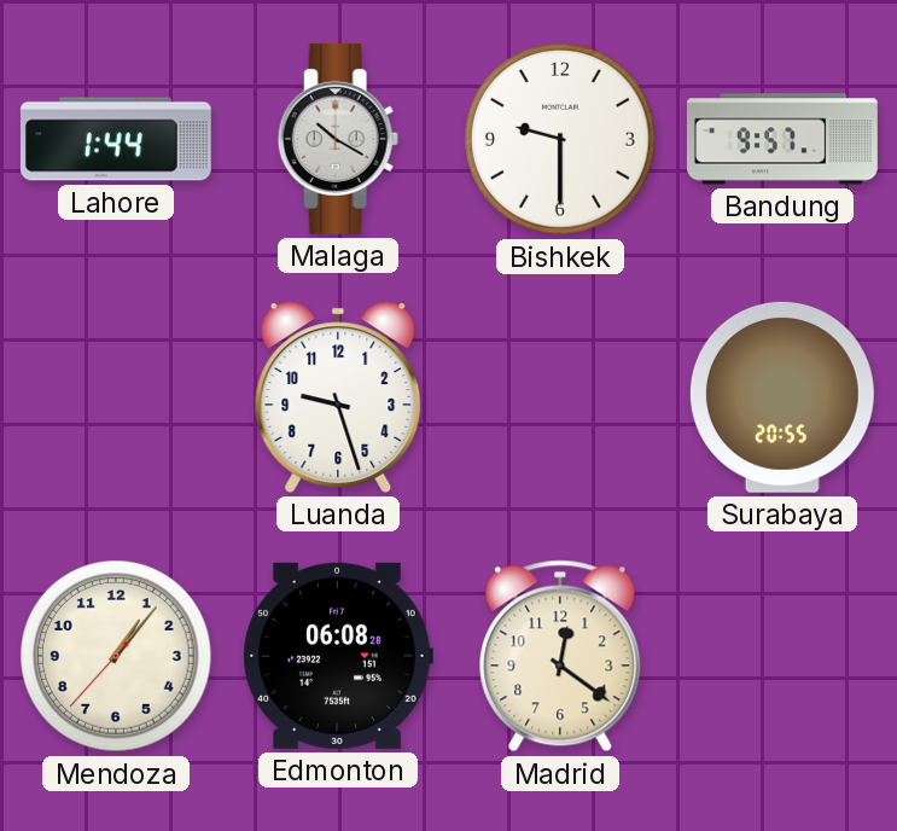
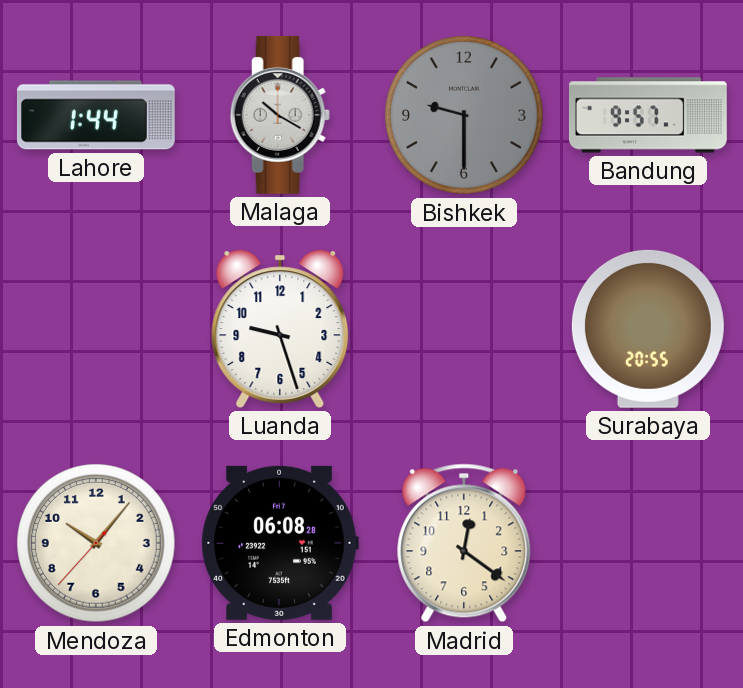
Bishkek dial: white -> grey
Mendoza: 1:06 -> 10:06
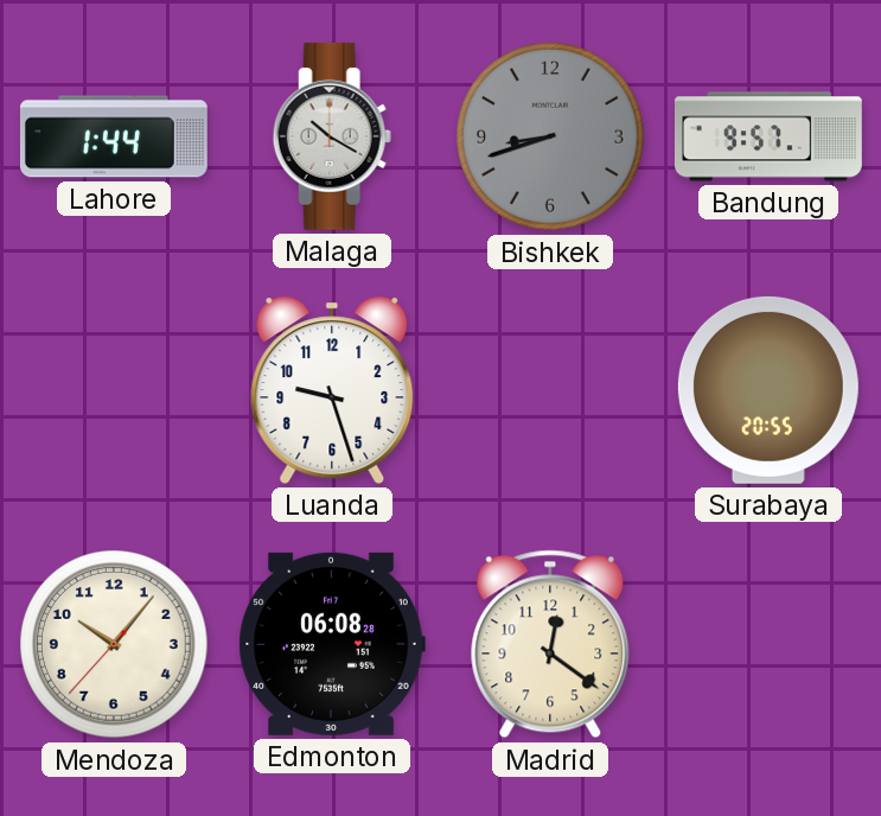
Bishkek: 9:30 -> 8:42
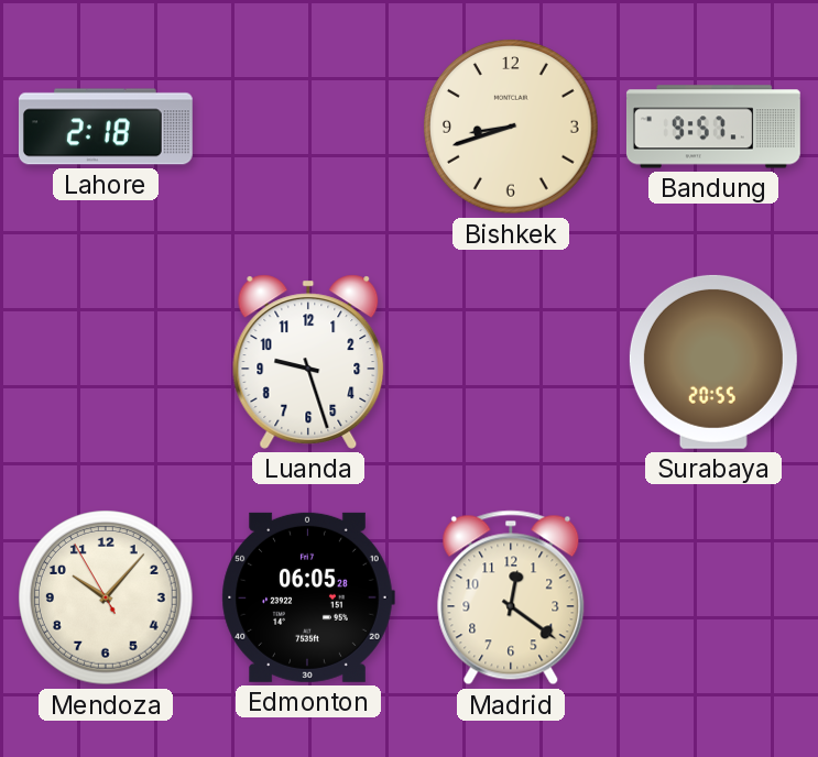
Lahore: 1:44 -> 2:18
Malaga: 10:20 -> none
Bishkek dial: grey -> cream
Mendoza: 10:06:37 -> 10:06:55
Edmonton: 06:08 -> 06:05
